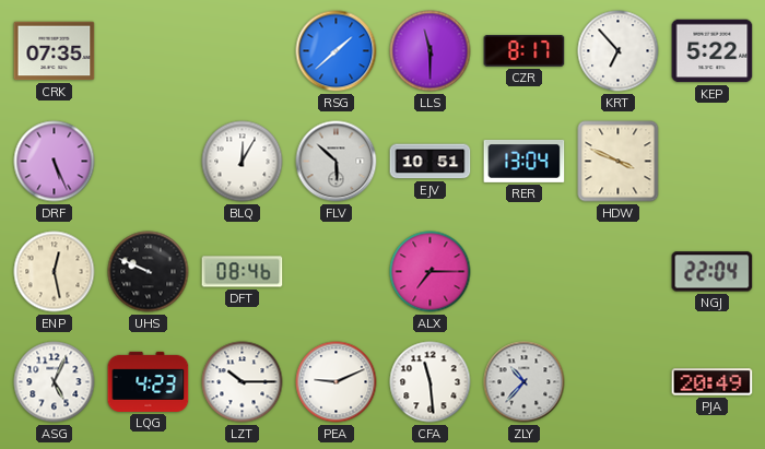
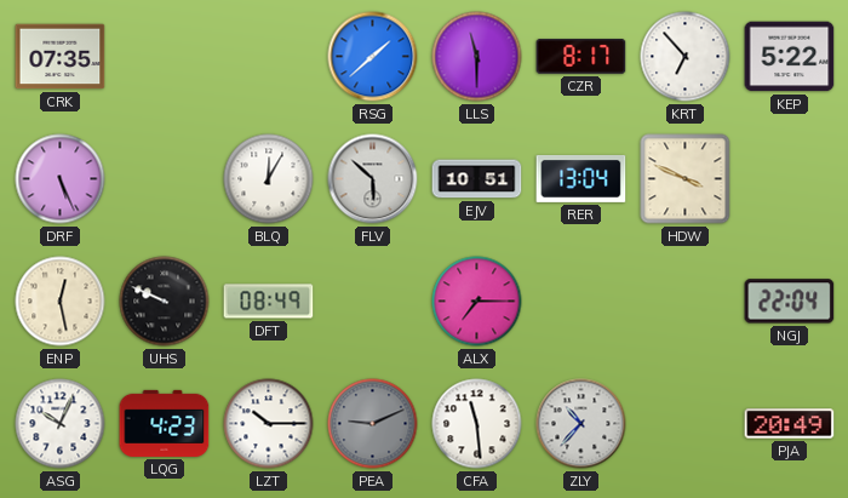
DFT: 08:46 -> 08:49
ASG: 5:04 -> 10:04
PEA dial: white -> grey
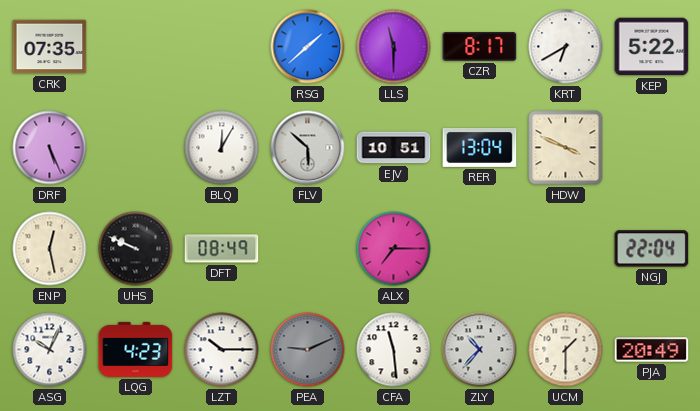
KRT: 6:53 -> 6:40
UCM: none -> 1:30
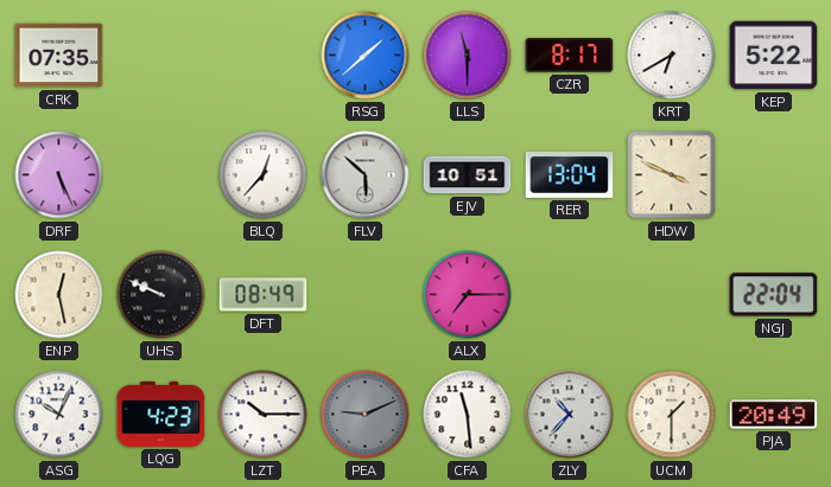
BLQ: 12:05 -> 12:37
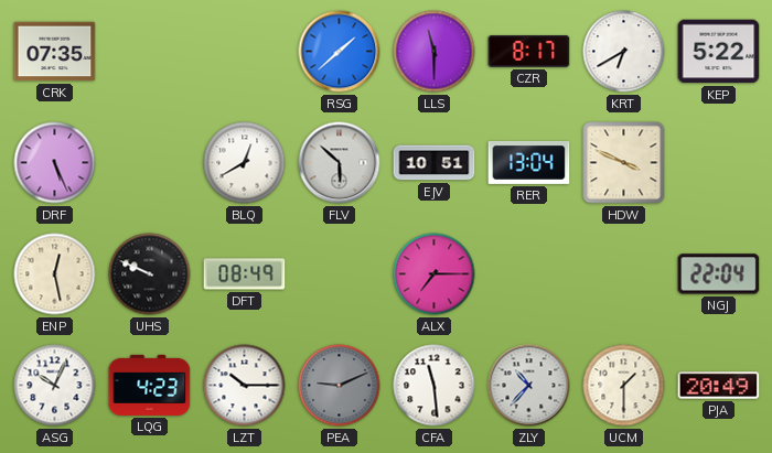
BLQ: 12:37 -> 12:40
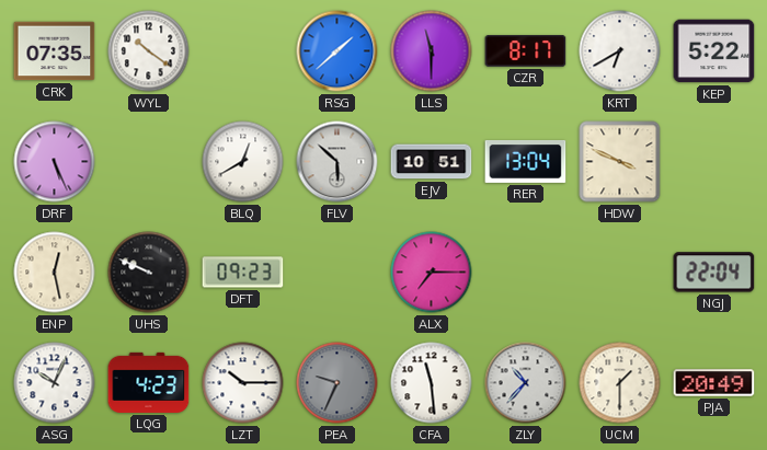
WYL: none -> 10:21
DFT: 08:49 -> 09:23
PEA: 9:11 -> 9:34
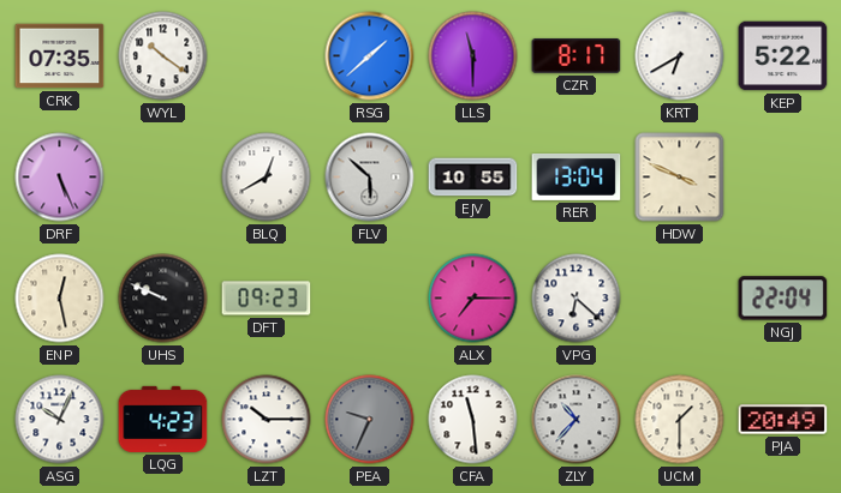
EJV: 10:51 -> 10:55
VPG: none -> 6:22
